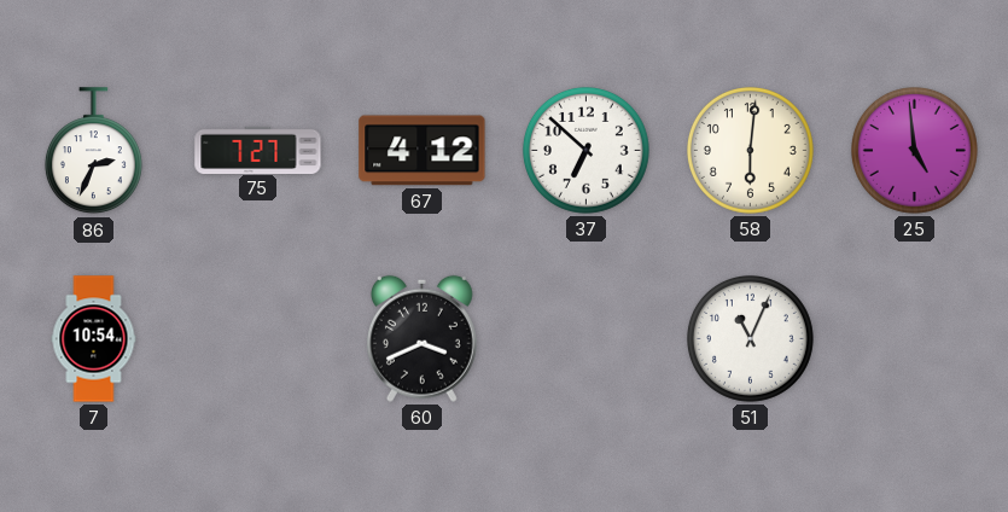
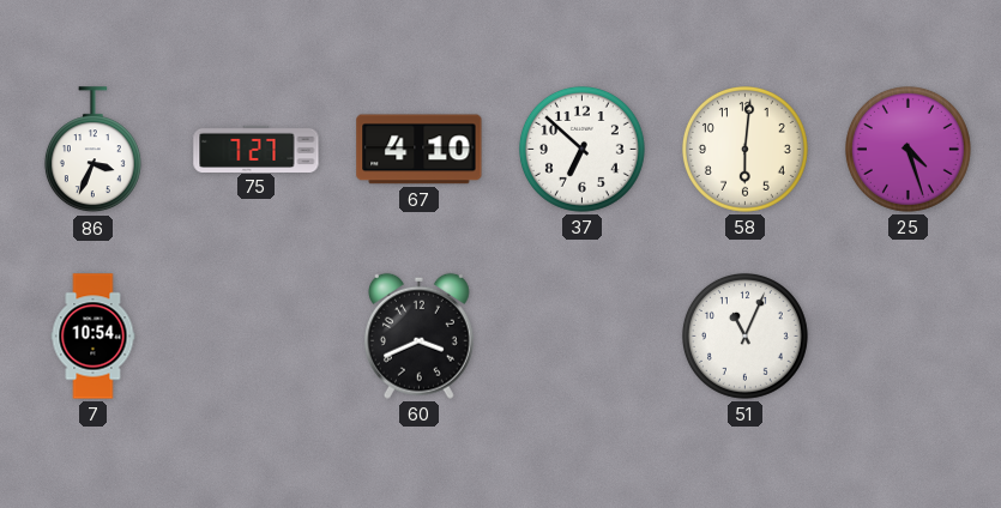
86: 2:34 -> 3:34
67: 4:12 -> 4:10
25: 4:59 -> 4:27
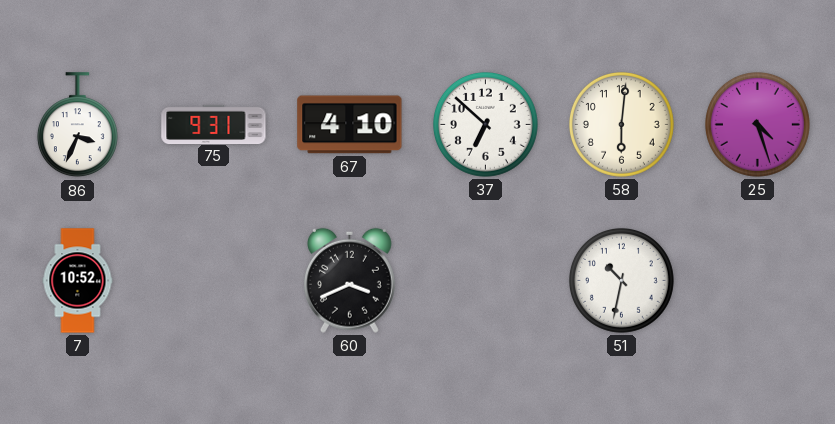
75: 7:27 -> 9:31
7: 10:54 -> 10:52
51: 11:04 -> 10:32
